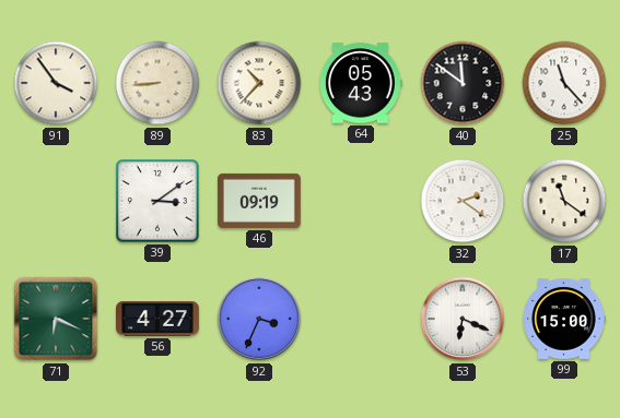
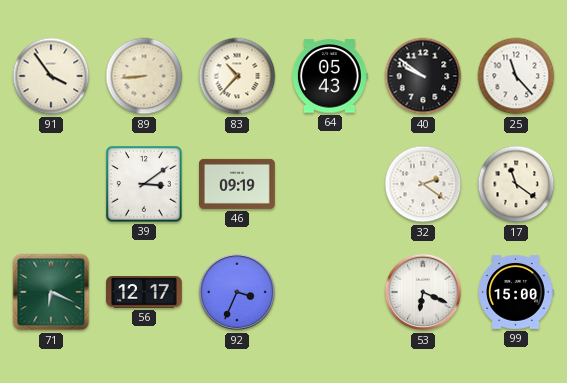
40: 11:51 -> 9:51
56: 4:27 -> 12:17
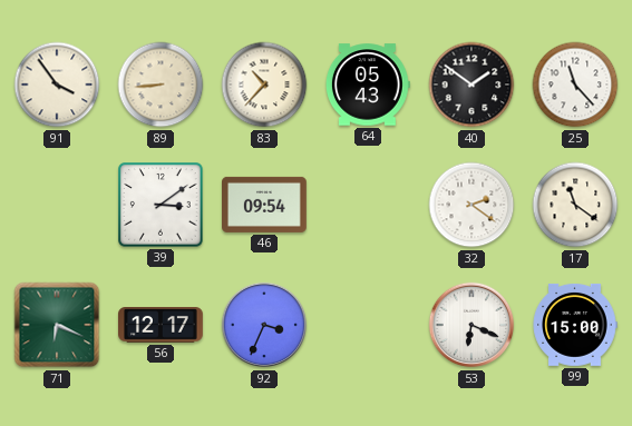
40: 9:51 -> 1:51
46: 09:19 -> 09:54
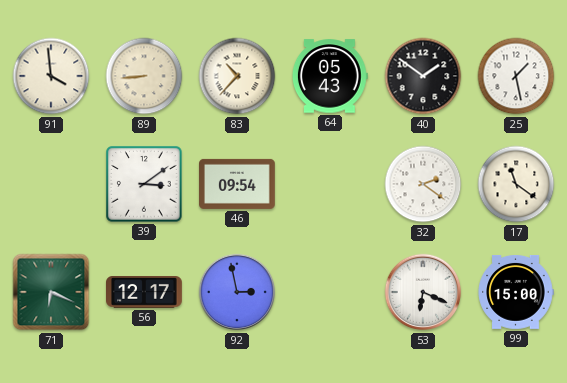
91: 3:54 -> 3:59
25: 11:23 -> 1:28
92: 3:34 -> 2:58
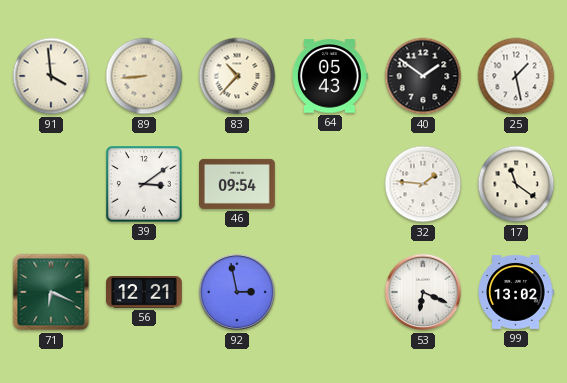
32: 2:21 -> 1:46
56: 12:17 -> 12:21
99: 15:00 -> 13:02
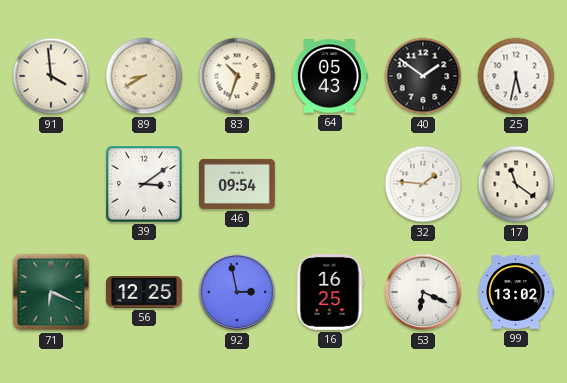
89: 8:44 -> 8:40
83: 10:37 -> 10:33
25: 1:28 -> 5:32
56: 12:21 -> 12:25
16: none -> 16:25
